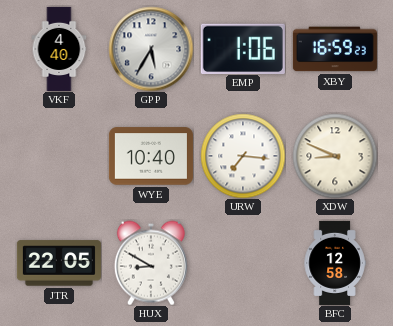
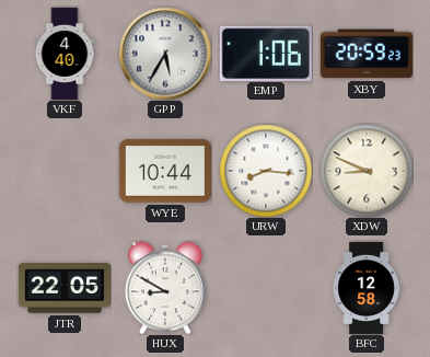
XBY: 16:59 -> 20:59
WYE: 10:40 -> 10:44
URW: 7:16 -> 8:16
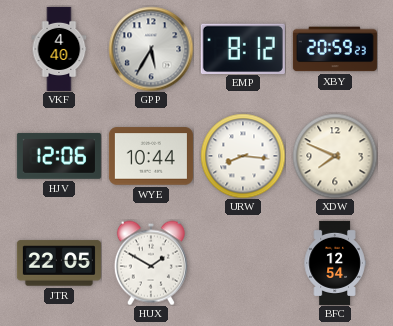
EMP: 1:06 -> 8:12
HJV: none -> 12:06
XDW: 8:49 -> 7:49
HUX: 8:50 -> 1:50
BFC: 12:58 -> 12:54
